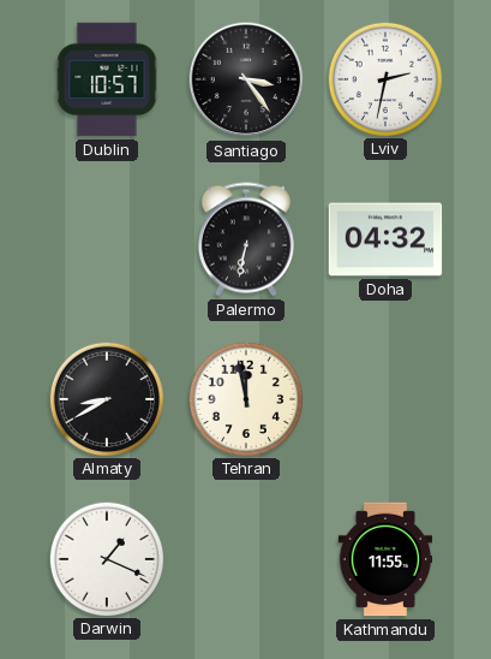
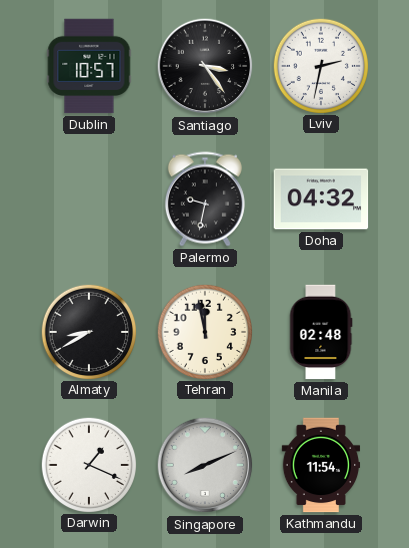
Palermo: 6:32 -> 9:32
Manila: none -> 02:48
Singapore: none -> 8:11
Kathmandu: 11:55 -> 11:54
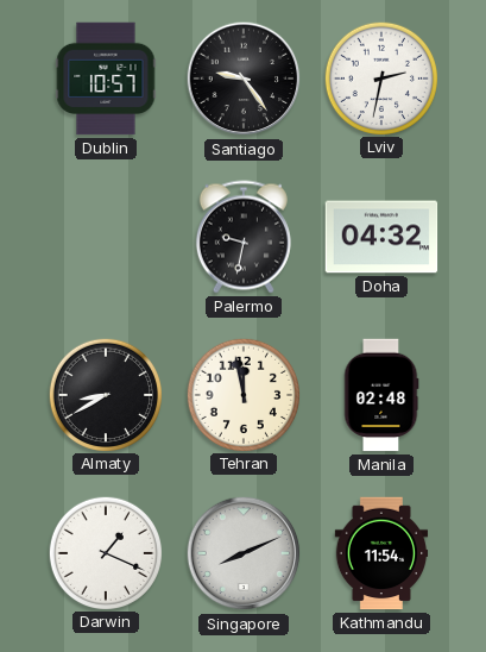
Santiago: 3:24 -> 9:24
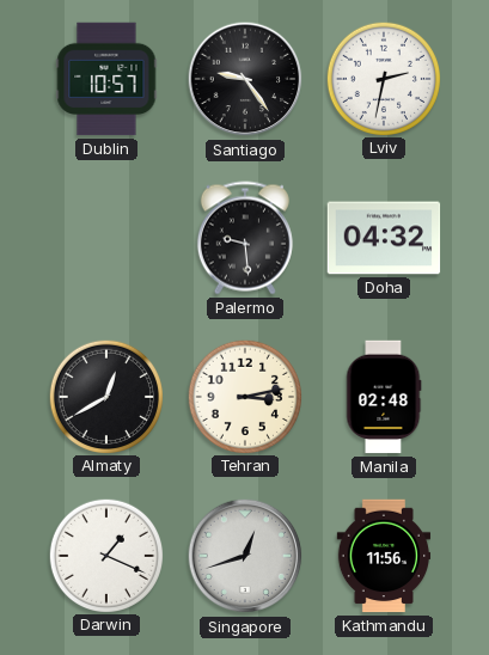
Palermo: 9:32 -> 9:29
Almaty: 8:40 -> 12:40
Tehran: 11:58 -> 3:13
Singapore: 8:11 -> 12:42
Kathmandu: 11:54 -> 11:56
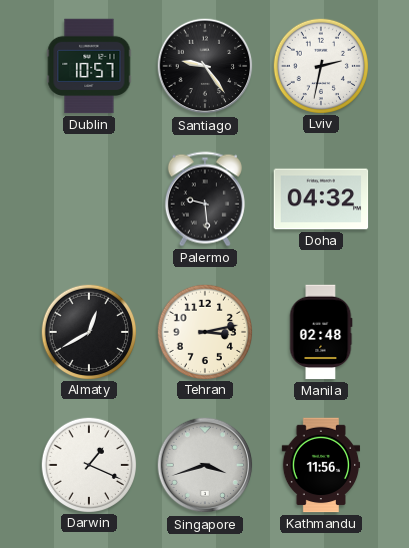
Singapore: 12:42 -> 3:42
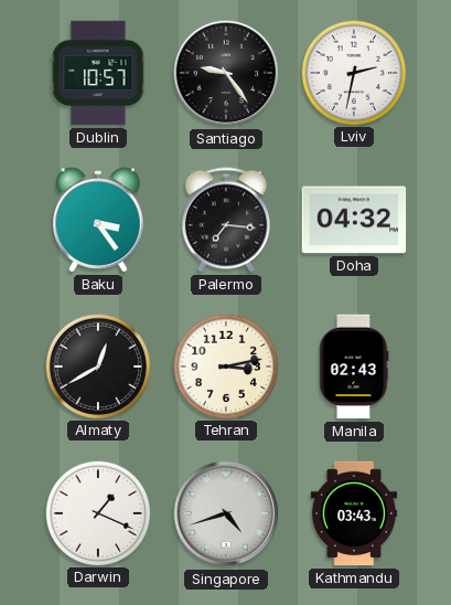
Baku: none -> 3:24
Palermo: 9:29 -> 7:16
Manila: 02:48 -> 02:43
Singapore: 3:42 -> 4:42
Kathmandu: 11:56 -> 03:43
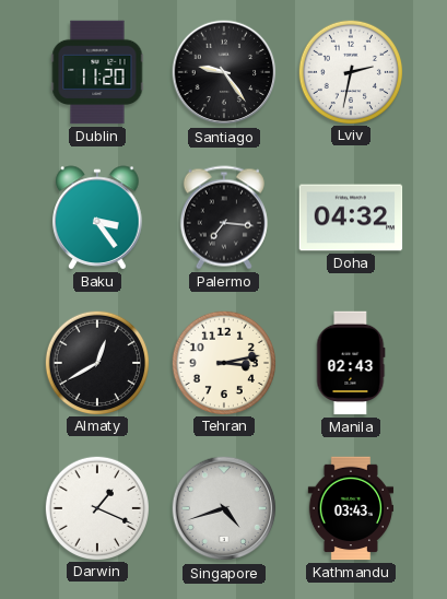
Dublin: 10:57 -> 11:20
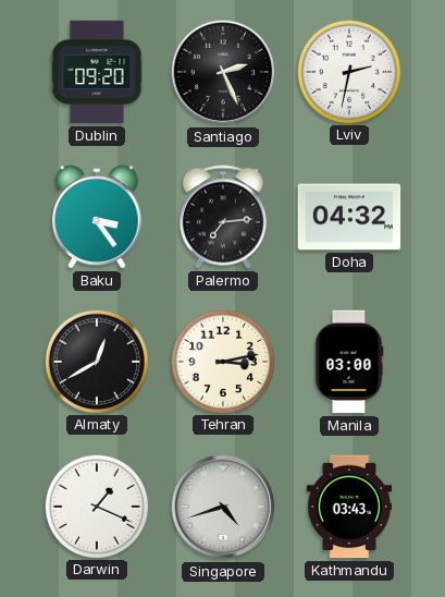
Dublin: 11:20 -> 09:20
Santiago: 9:24 -> 2:26
Palermo: 7:16 -> 7:14
Manila: 02:43 -> 03:00
